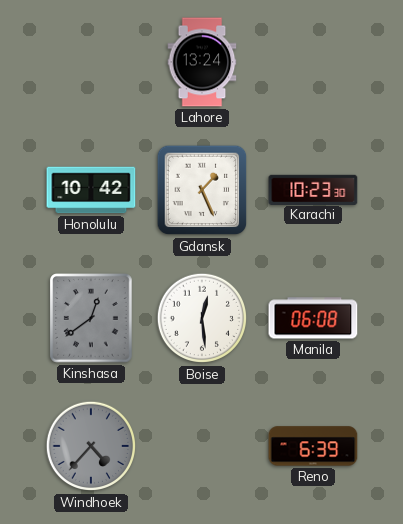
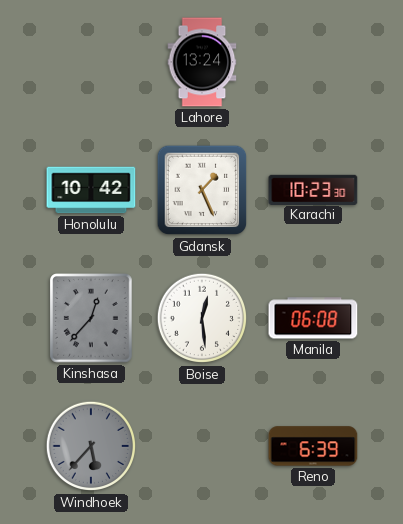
Kinshasa: 12:39 -> 12:37
Windhoek: 4:37 -> 5:37
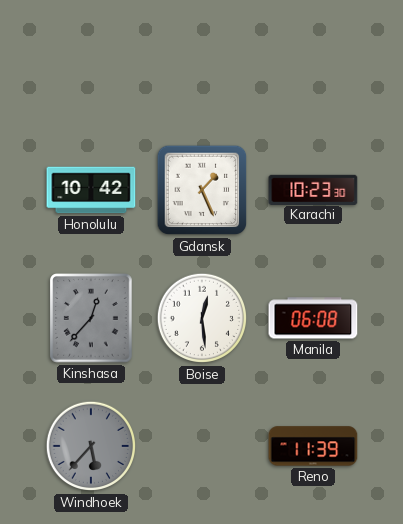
Lahore: 13:24 -> none
Reno: 6:39 -> 11:39
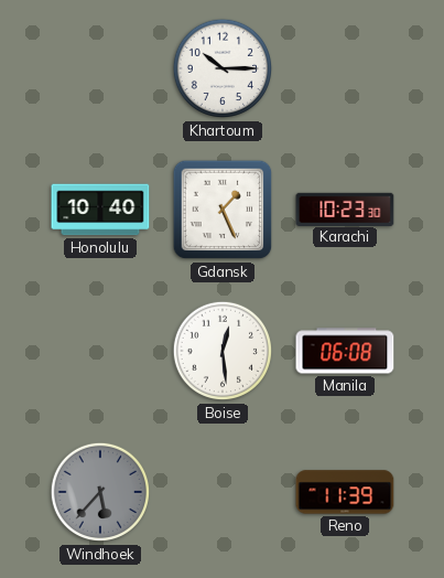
Khartoum: none -> 10:15
Honolulu: 10:42 -> 10:40
Kinshasa: 12:37 -> none
